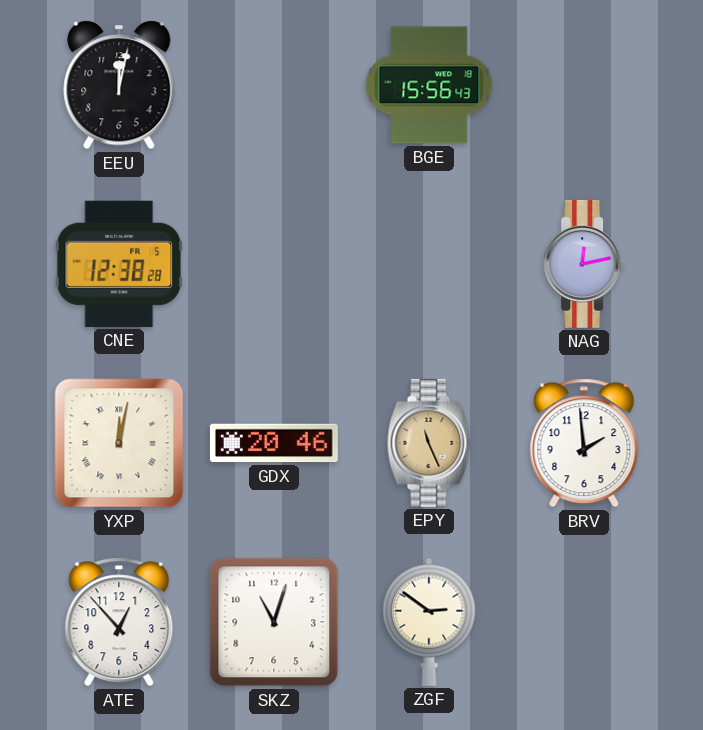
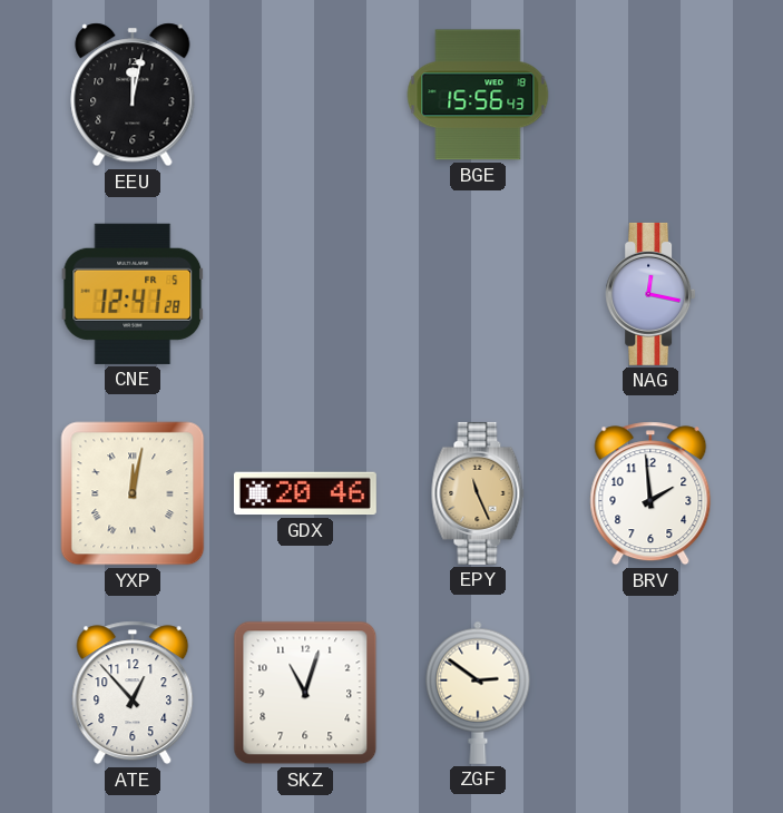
CNE: 12:38 -> 12:41
NAG: 12:13 -> 12:17
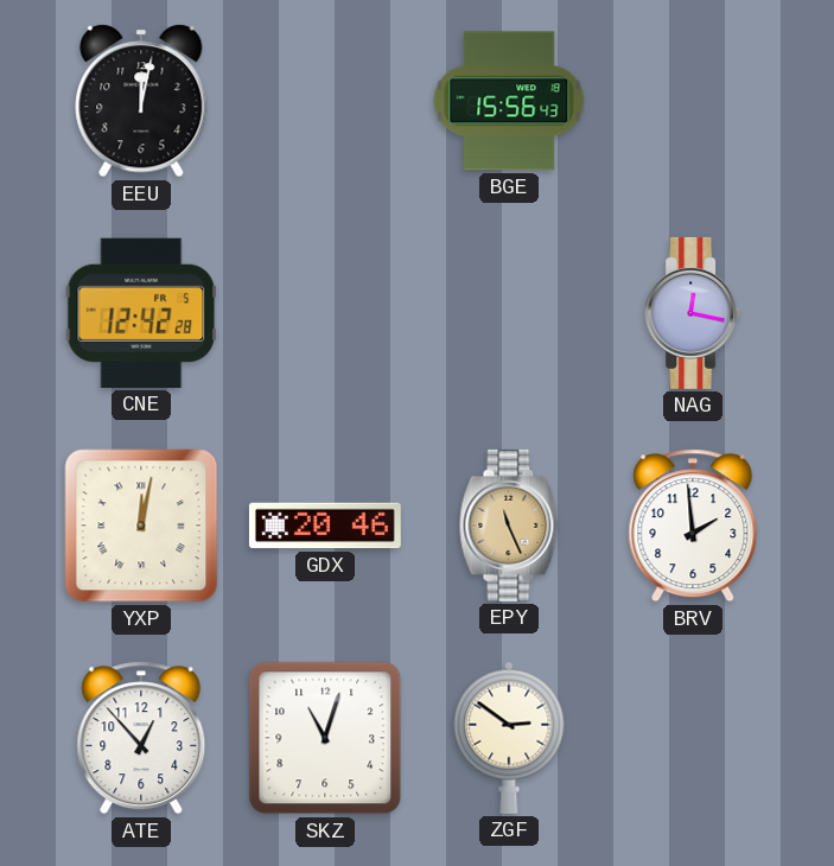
CNE: 12:41 -> 12:42
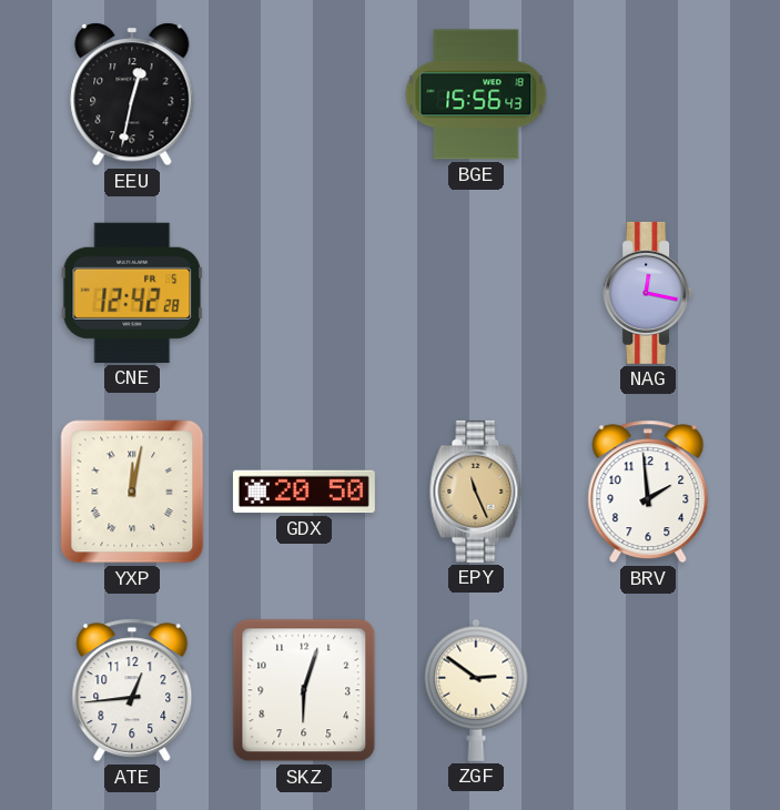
EEU: 12:02 -> 12:32
GDX: 20:46 -> 20:50
ATE: 12:53 -> 12:44
SKZ: 11:03 -> 6:03
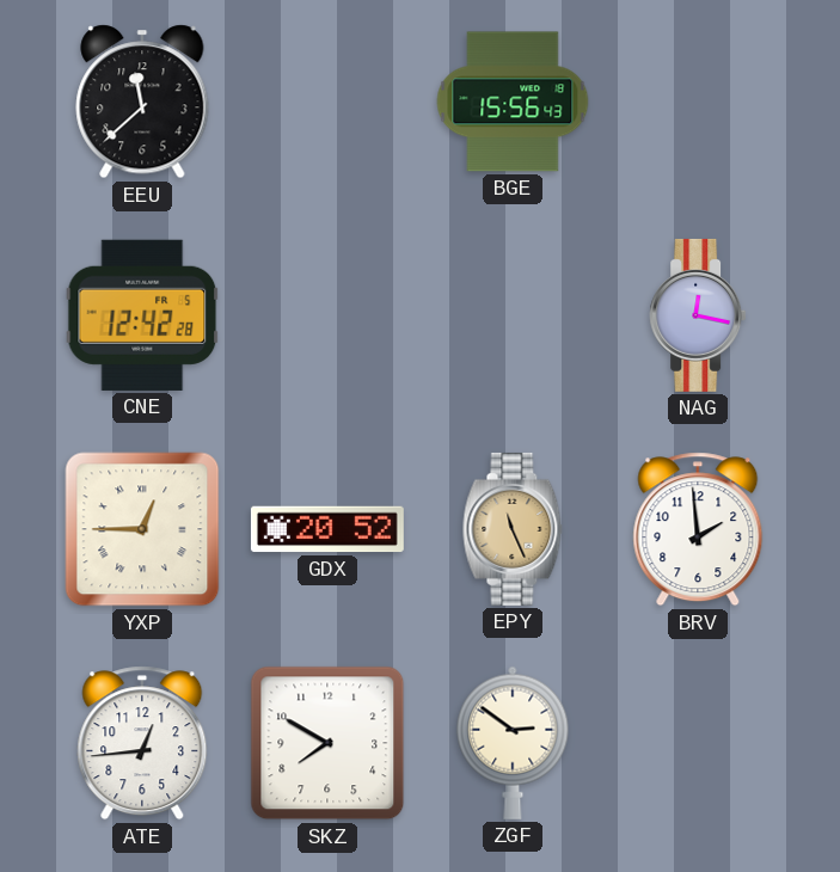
EEU: 12:32 -> 11:38
YXP: 12:02 -> 12:45
GDX: 20:50 -> 20:52
SKZ: 6:03 -> 7:50
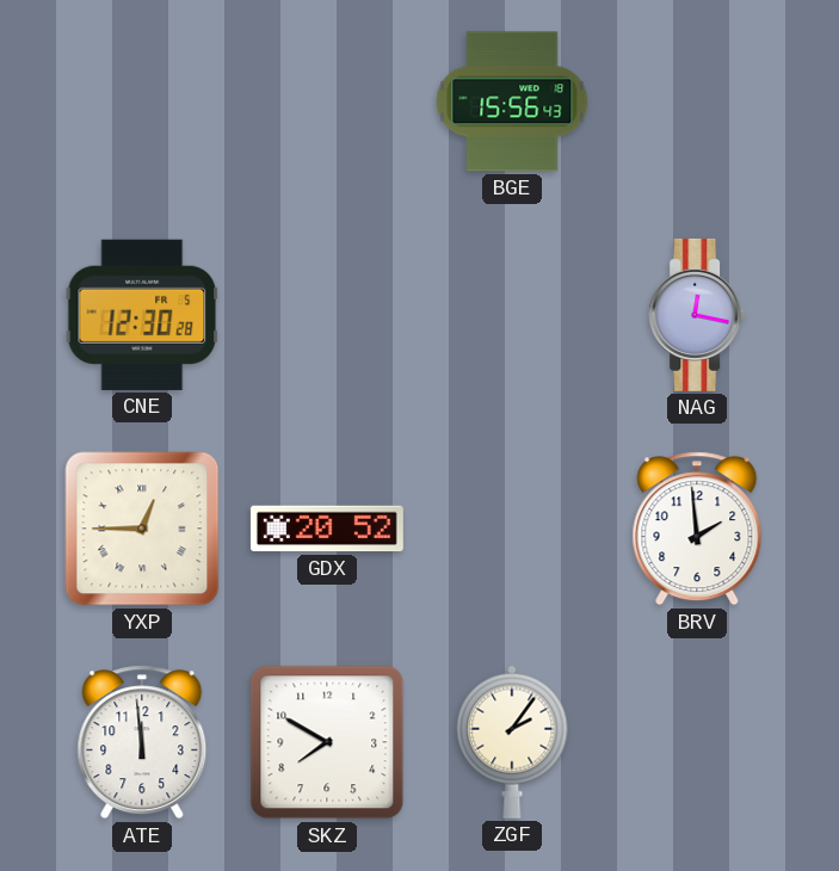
EEU: 11:38 -> none
CNE: 12:42 -> 12:30
EPY: 11:26 -> none
ATE: 12:44 -> 11:59
ZGF: 2:51 -> 2:06
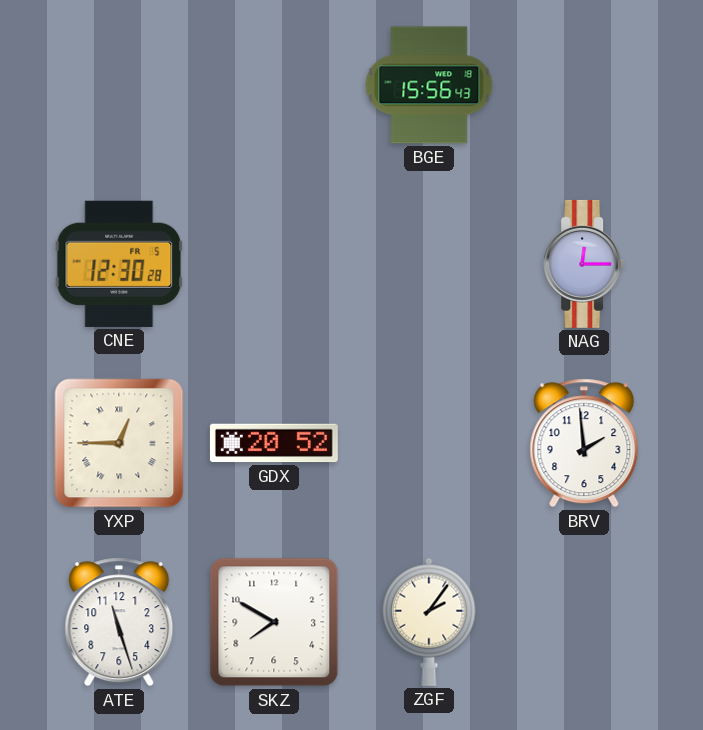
NAG: 12:17 -> 12:15
ATE: 11:59 -> 11:27
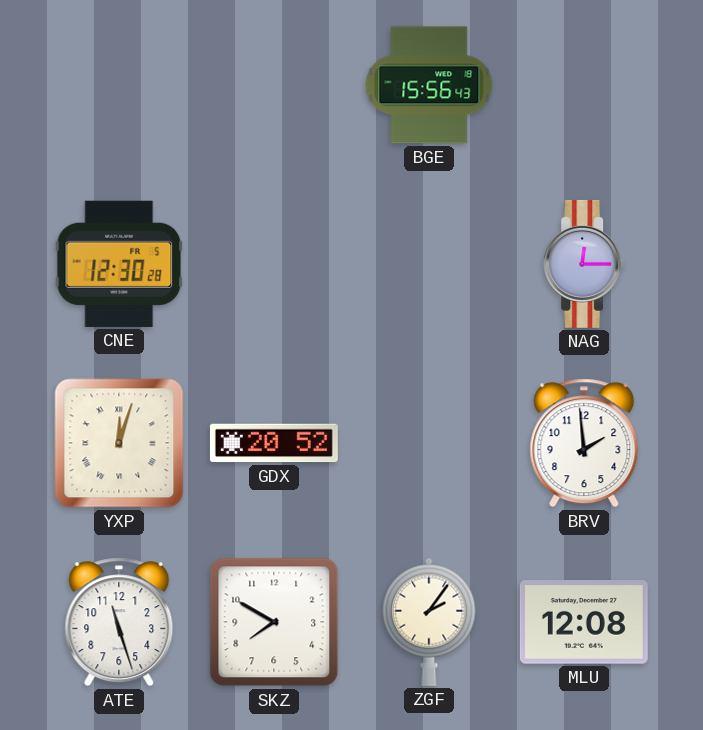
YXP: 12:45 -> 12:03
MLU: none -> 12:08
